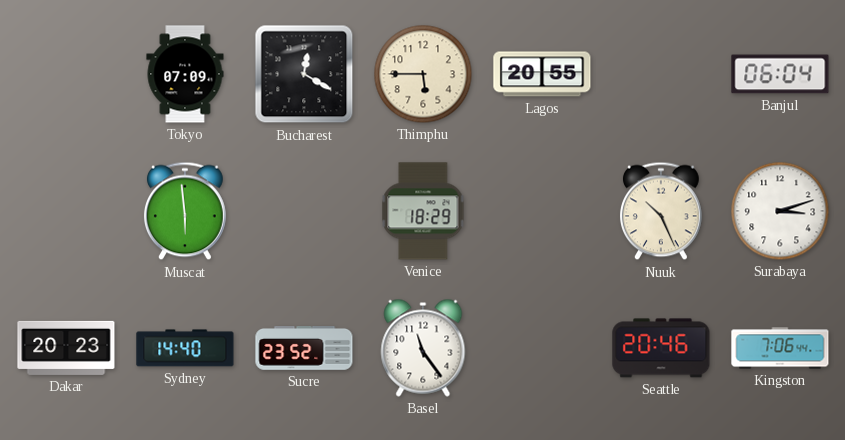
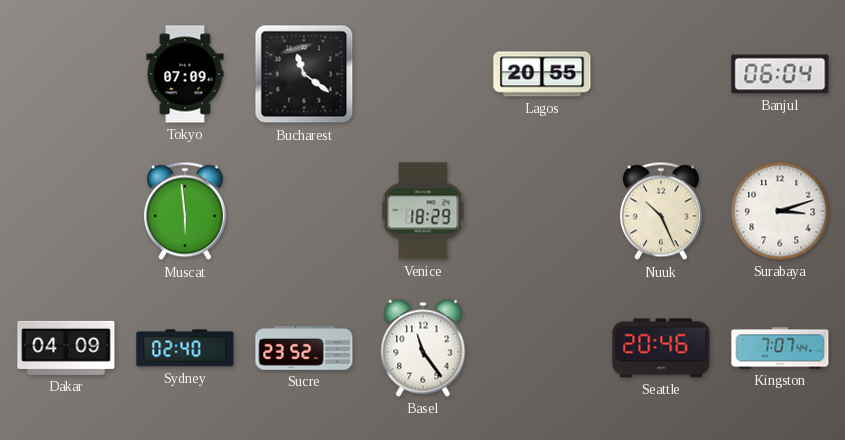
Bucharest: 12:20 -> 11:21
Thimphu: 5:45 -> none
Dakar: 20:23 -> 04:09
Sydney: 14:40 -> 02:40
Kingston: 7:06 -> 7:07
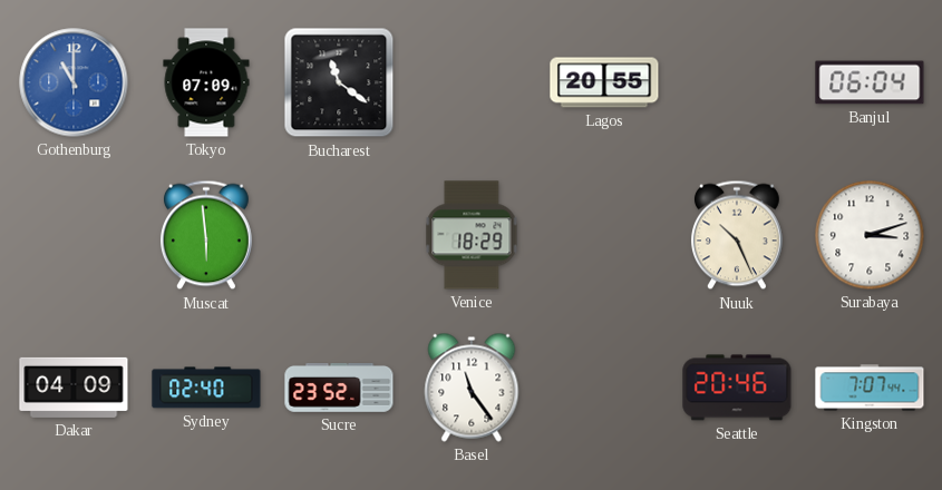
Gothenburg: none -> 11:00
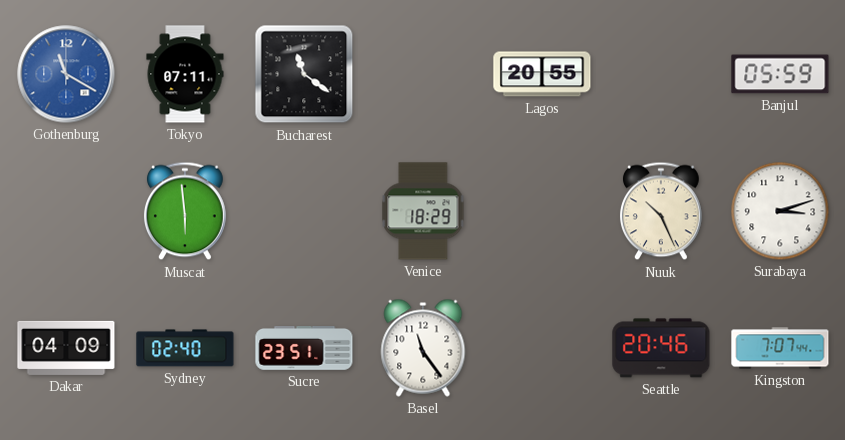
Gothenburg: 11:00 -> 11:20
Tokyo: 07:09 -> 07:11
Banjul: 06:04 -> 05:59
Sucre: 23:52 -> 23:51
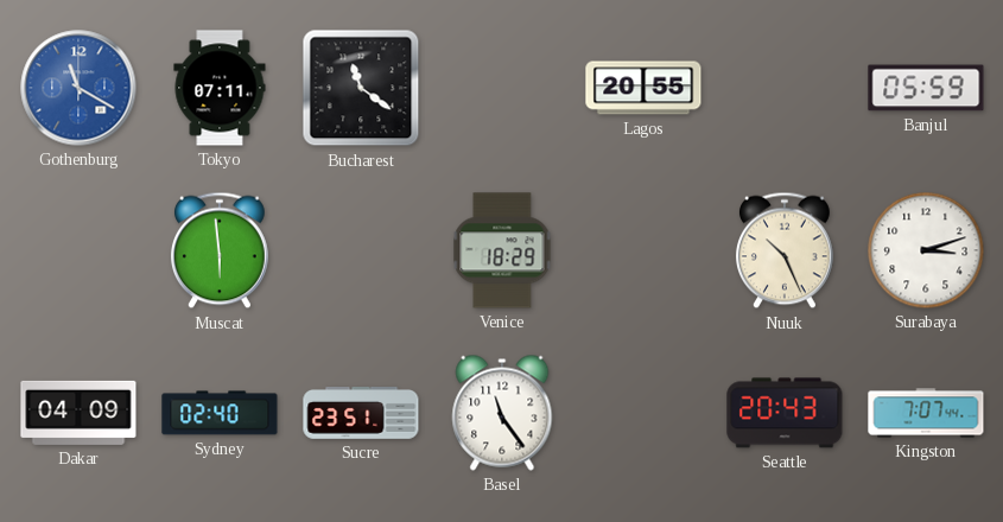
Seattle: 20:46 -> 20:43
